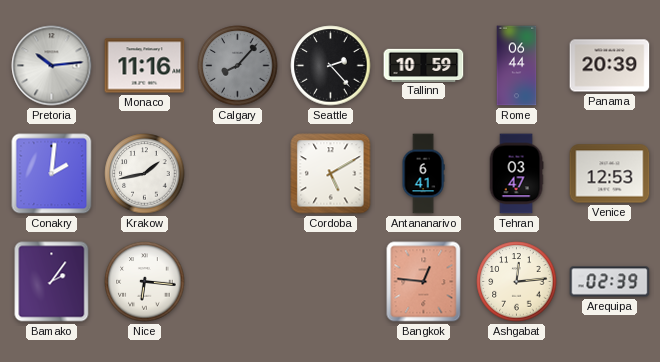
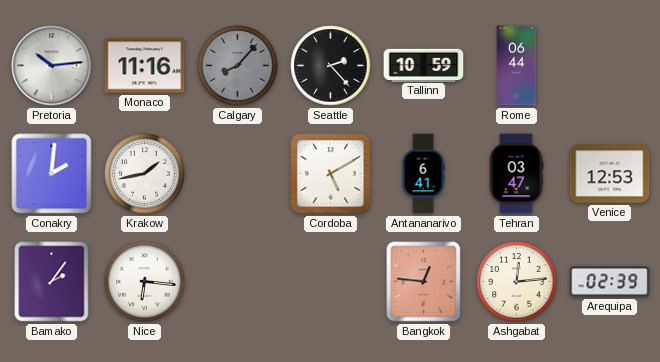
Panama: 20:39 -> none
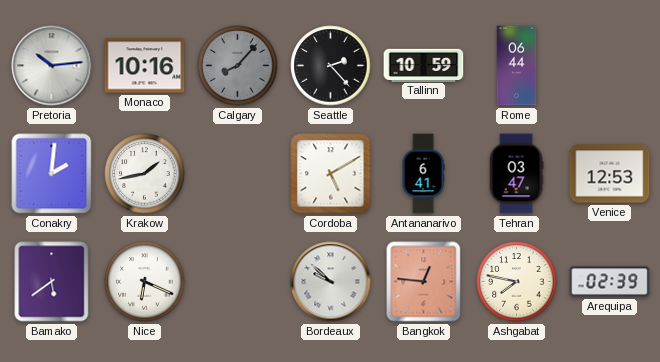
Monaco: 11:16 -> 10:16
Bamako: 2:06 -> 5:39
Nice: 6:16 -> 6:19
Bordeaux: none -> 9:52
Ashgabat: 12:14 -> 7:47
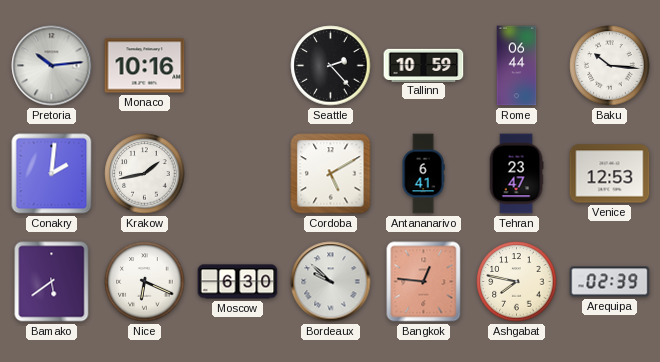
Calgary: 8:07 -> none
Baku: none -> 10:16
Tehran: 03:47 -> 23:47
Moscow: none -> 6:30
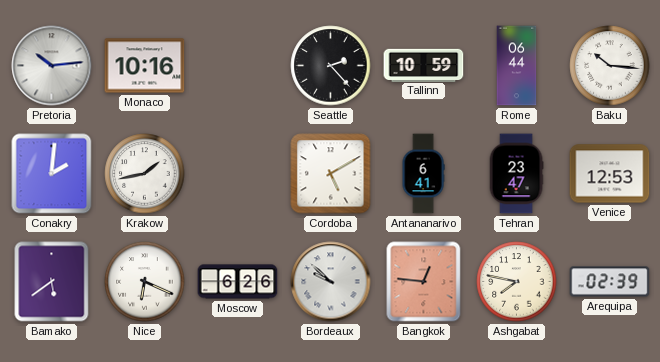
Moscow: 6:30 -> 6:26
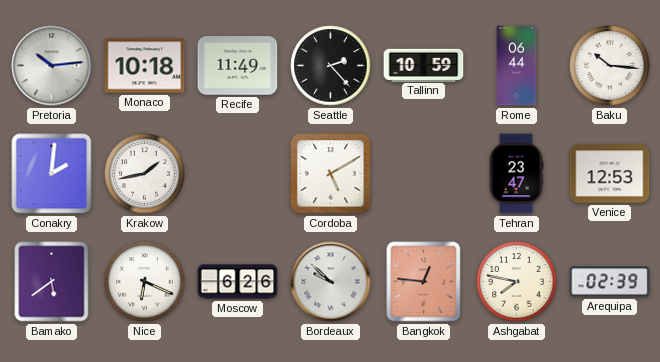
Monaco: 10:16 -> 10:18
Recife: none -> 11:49
Antananarivo: 6:41 -> none
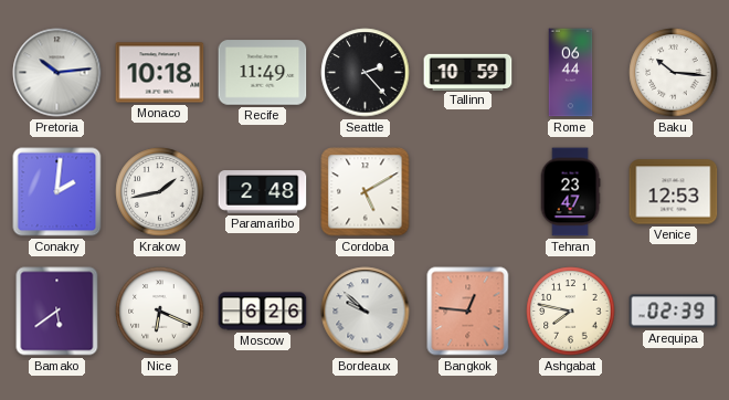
Paramaribo: none -> 2:48
